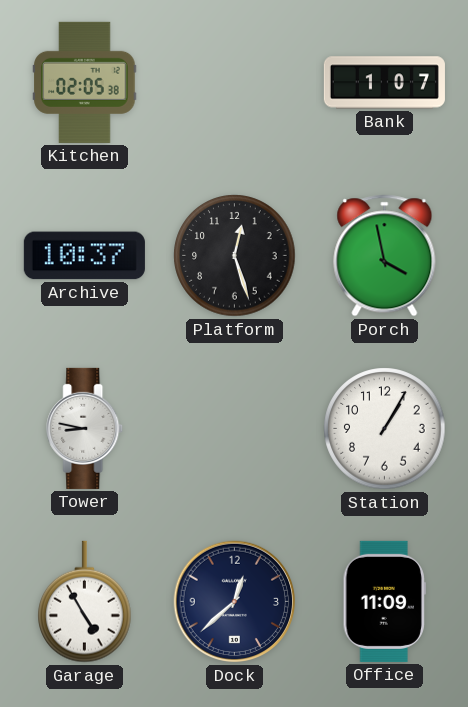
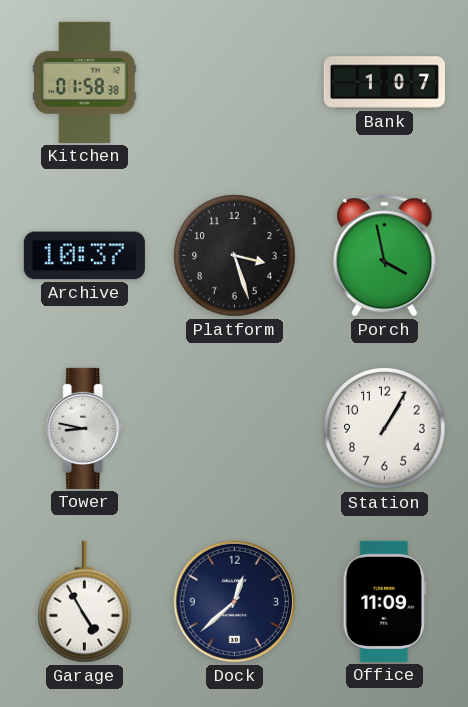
Kitchen: 02:05 -> 01:58
Platform: 12:27 -> 3:27
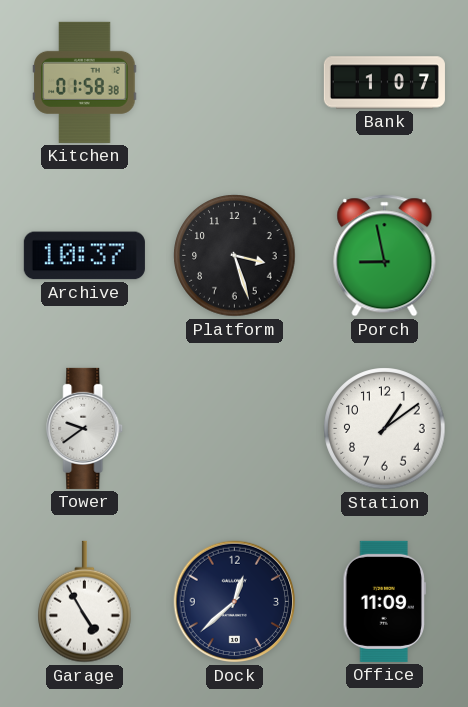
Porch: 3:58 -> 8:58
Tower: 8:47 -> 9:39
Station: 1:05 -> 1:09
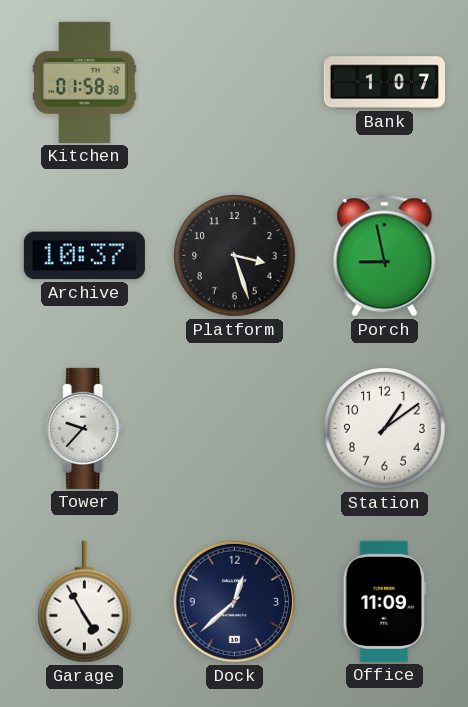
Tower: 9:39 -> 9:37
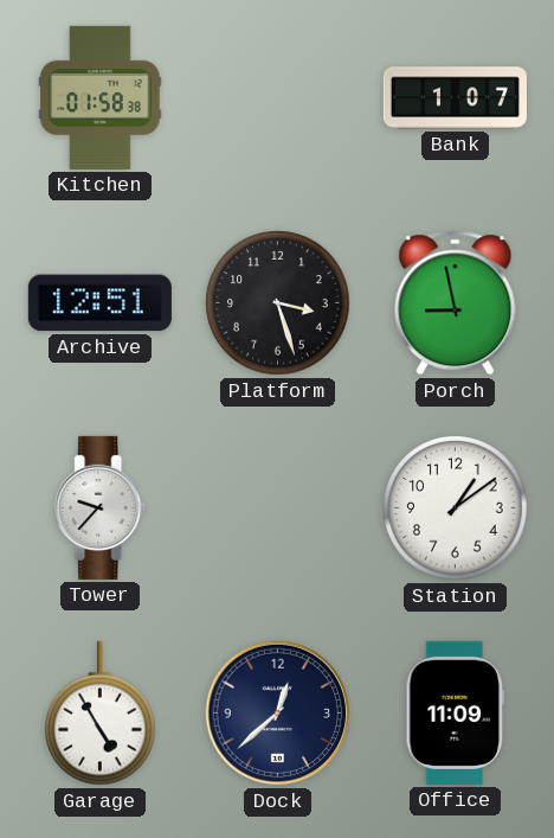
Archive: 10:37 -> 12:51
